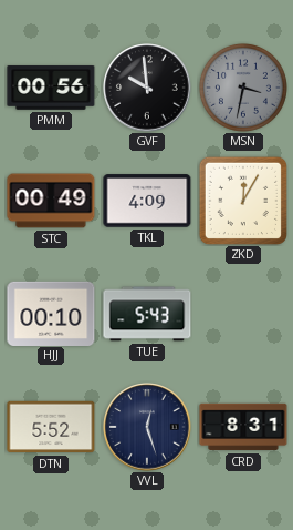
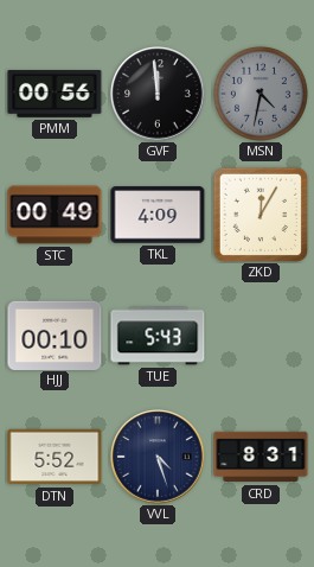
GVF: 9:59 -> 11:59
MSN: 3:32 -> 4:32
VVL: 12:27 -> 4:27
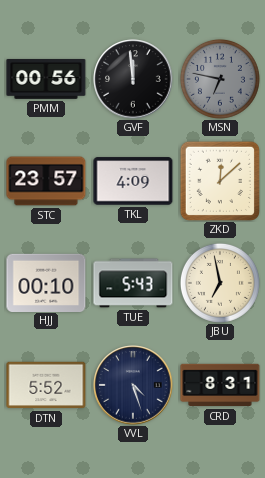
MSN: 4:32 -> 6:47
STC: 00:49 -> 23:57
ZKD: 12:05 -> 12:08
JBU: none -> 6:58
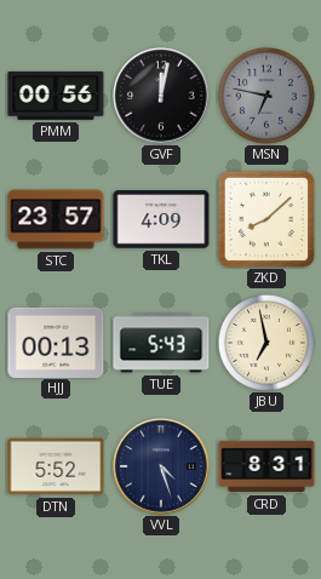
GVF: 11:59 -> 12:02
ZKD: 12:08 -> 8:08
HJJ: 00:10 -> 00:13
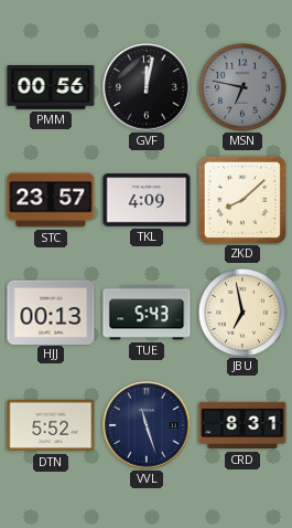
VVL: 4:27 -> 11:27
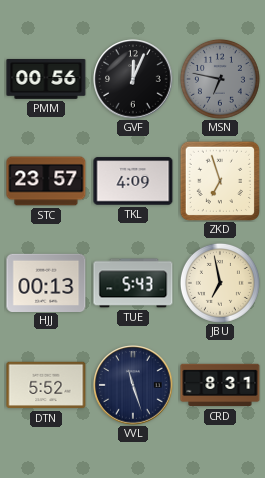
GVF: 12:02 -> 12:04
ZKD: 8:08 -> 6:57
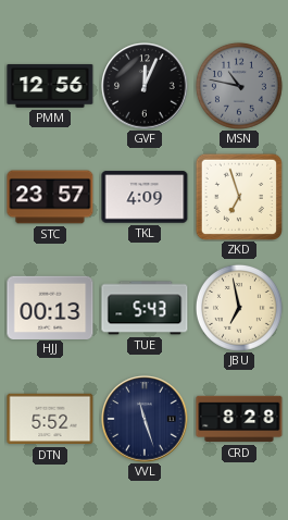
PMM: 00:56 -> 12:56
MSN: 6:47 -> 10:47
CRD: 8:31 -> 8:28
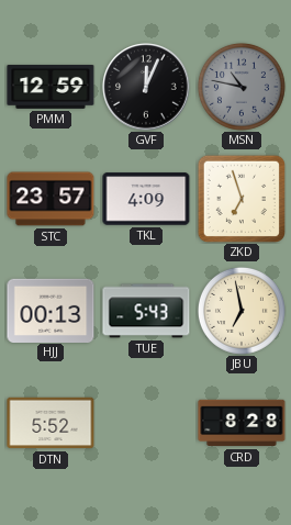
PMM: 12:56 -> 12:59
VVL: 11:27 -> none
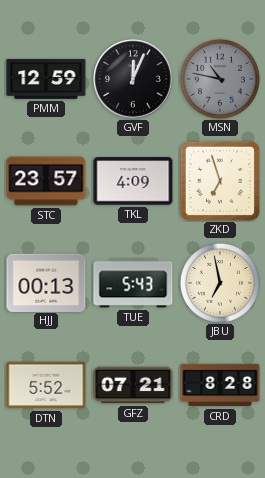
GFZ: none -> 07:21
